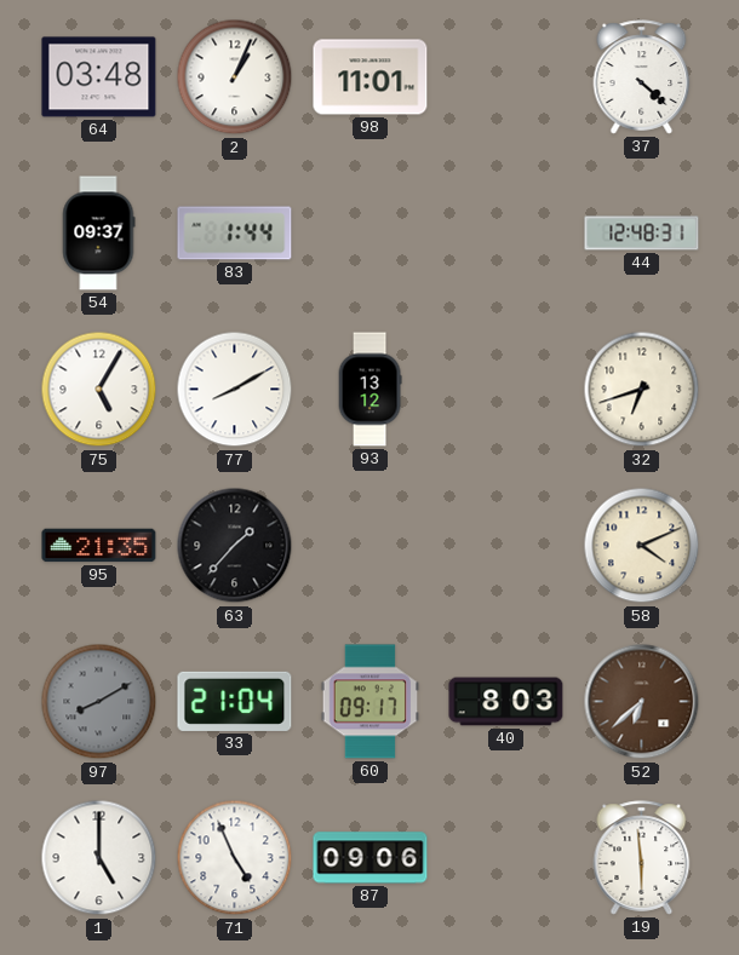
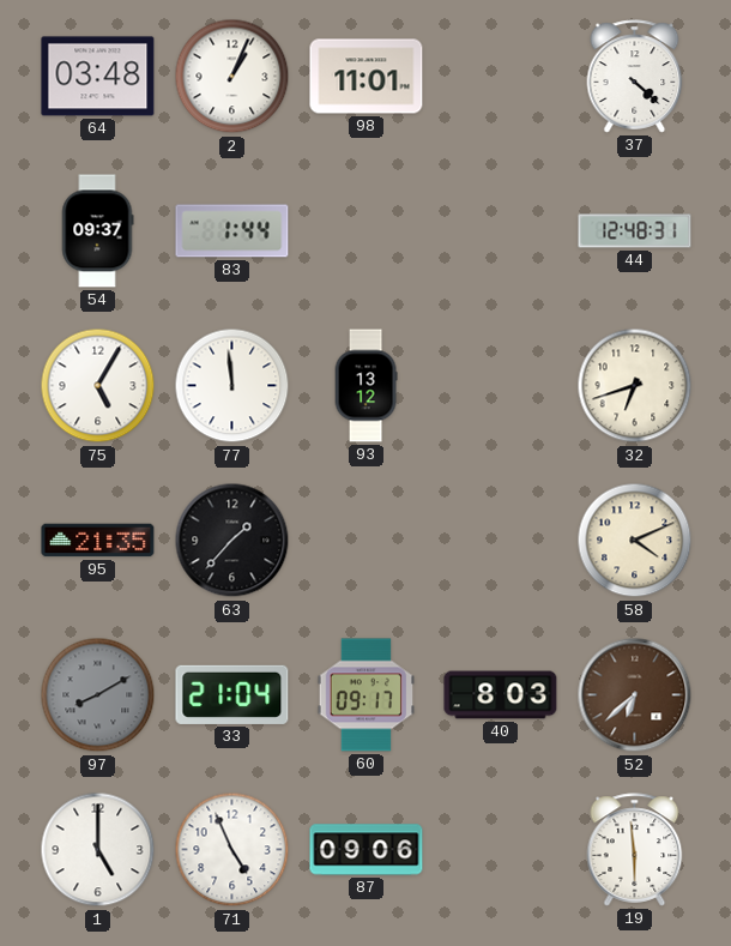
77: 8:10 -> 11:59
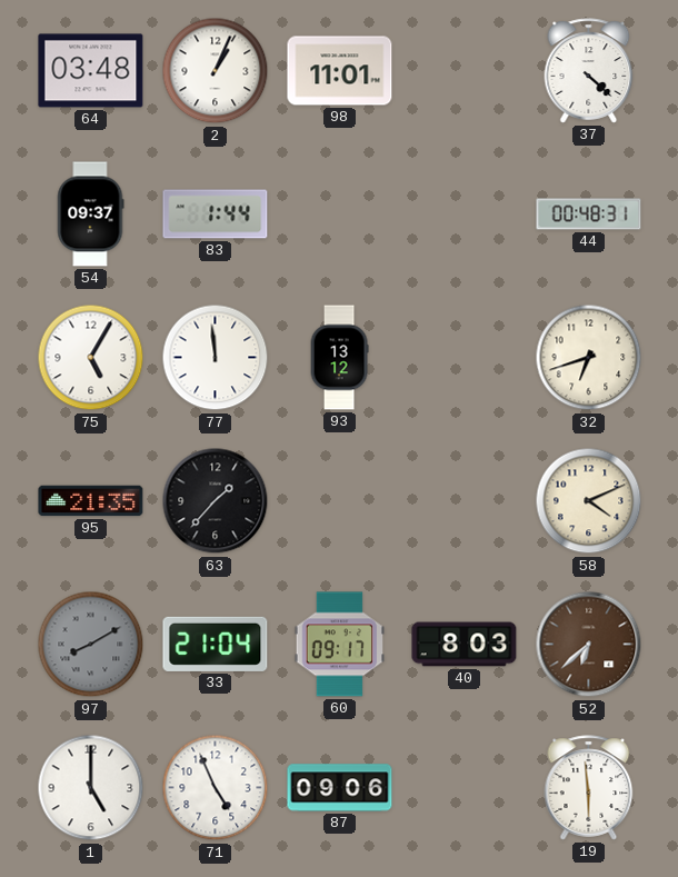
44: 12:48 -> 00:48
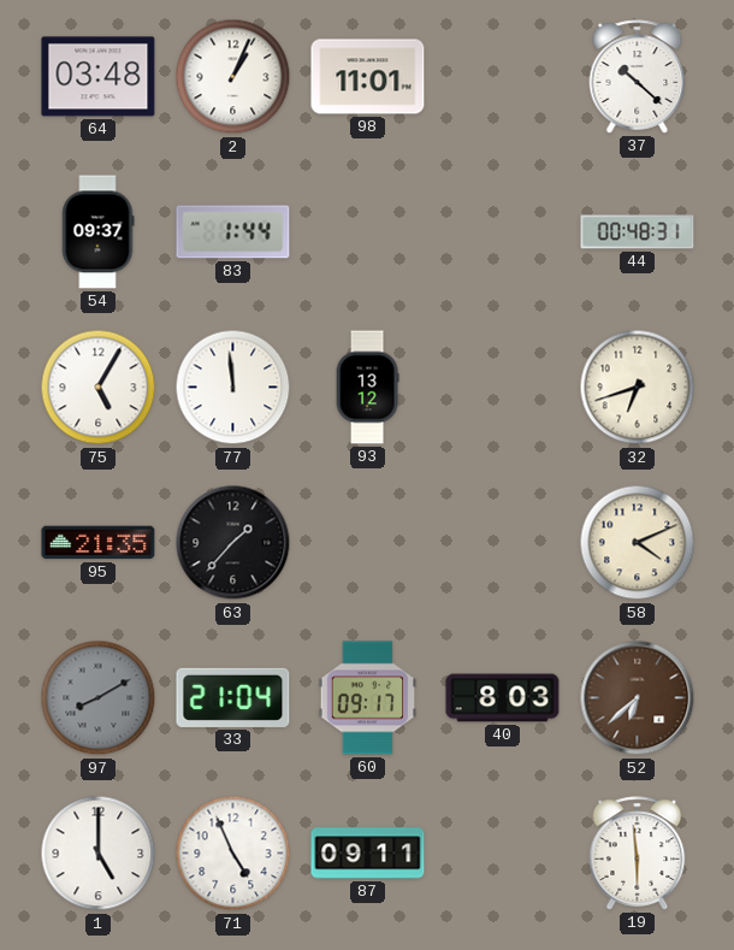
37: 4:22 -> 10:22
87: 09:06 -> 09:11
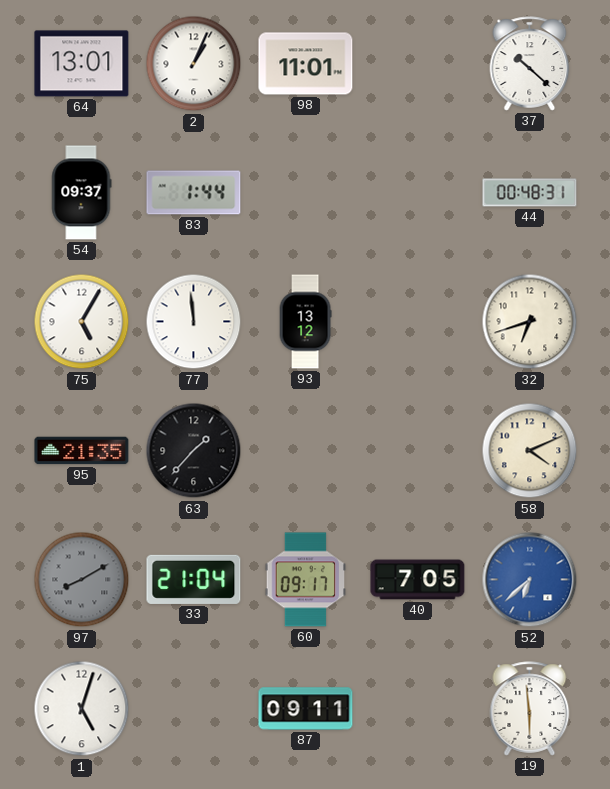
64: 03:48 -> 13:01
40: 8:03 -> 7:05
52 dial: brown -> blue
1: 5:00 -> 5:03
71: 4:56 -> none
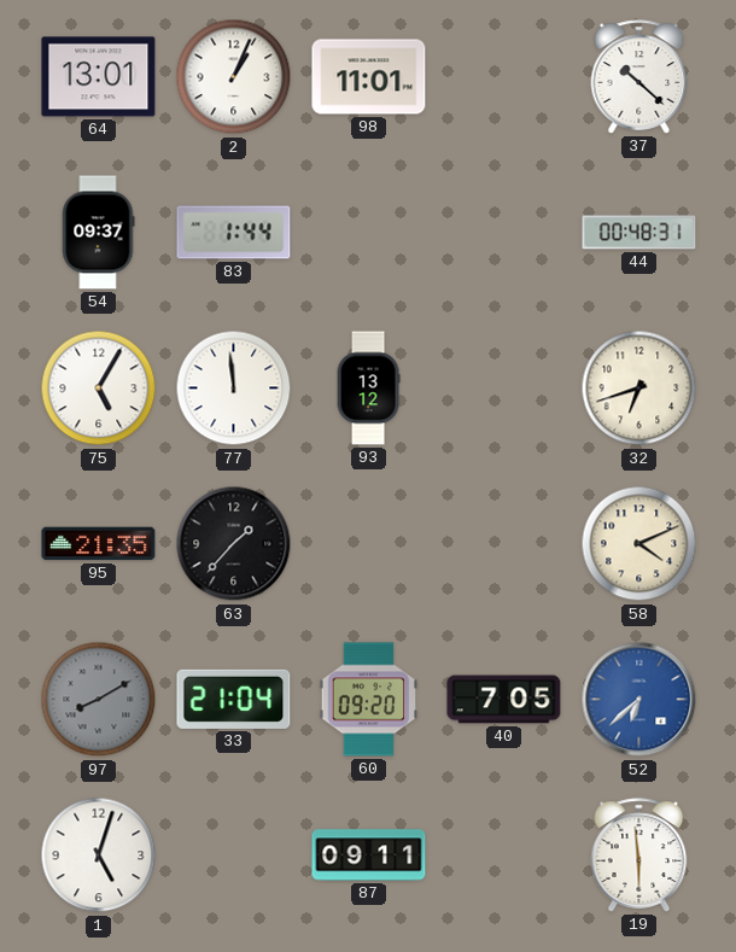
60: 09:17 -> 09:20
